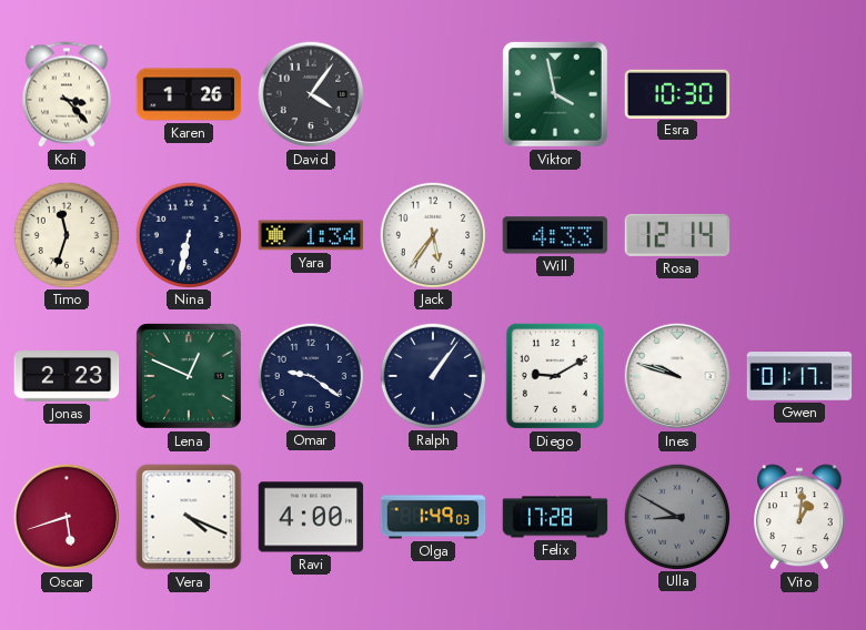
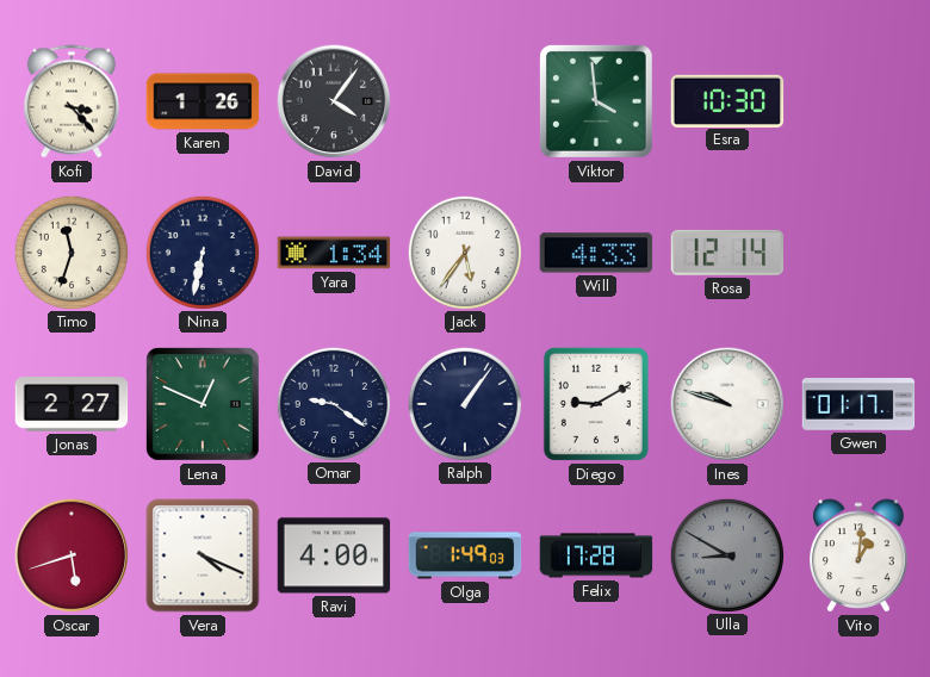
Viktor: 3:58 -> 3:59
Jonas: 2:23 -> 2:27
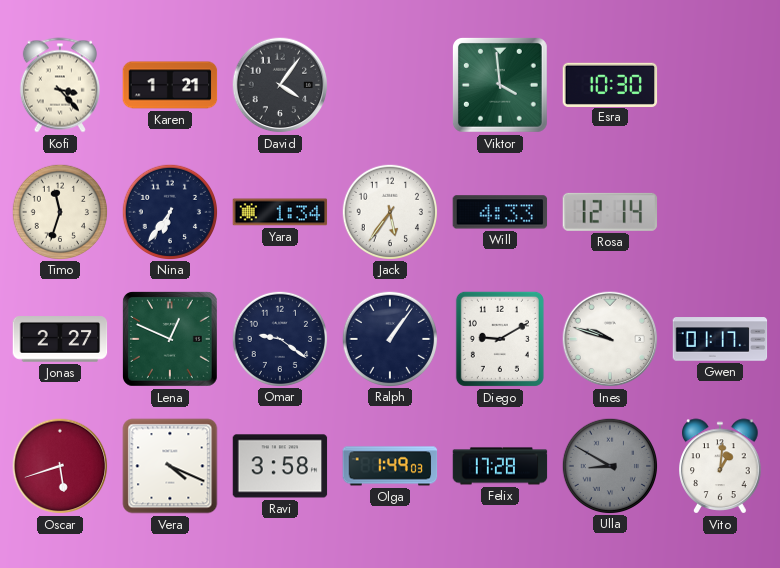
Karen: 1:26 -> 1:21
Nina: 6:32 -> 6:36
Ravi: 4:00 -> 3:58
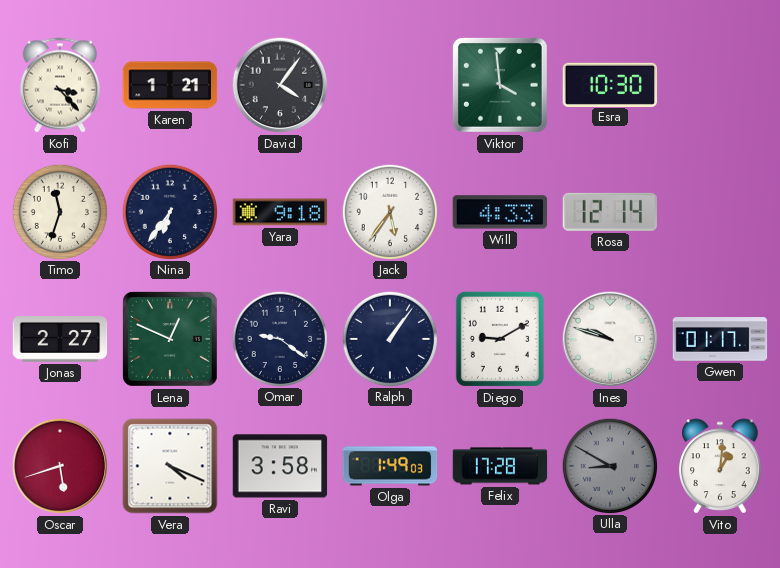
Yara: 1:34 -> 9:18
